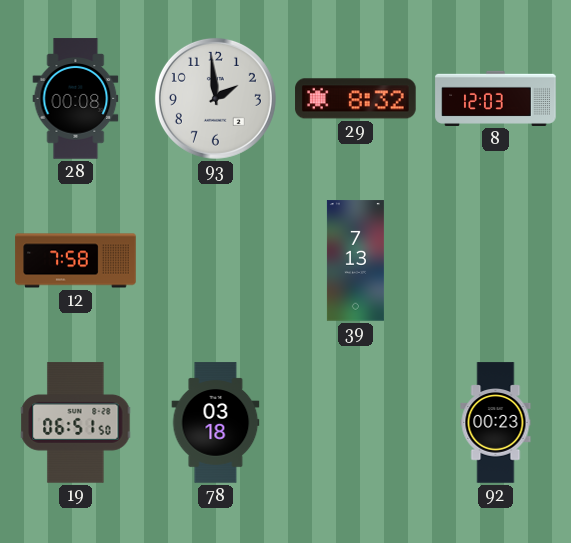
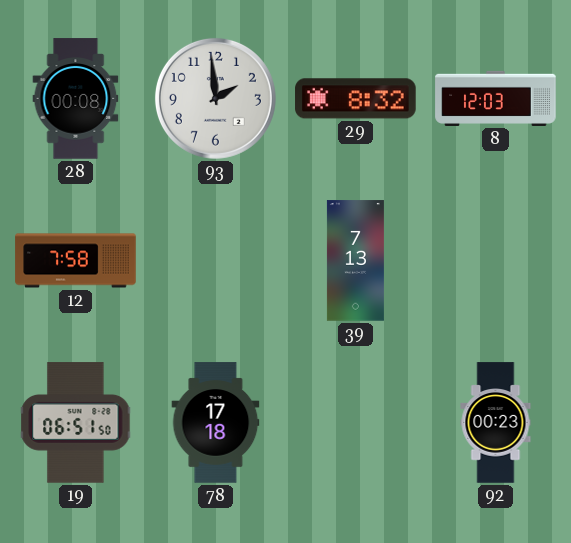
78: 03:18 -> 17:18
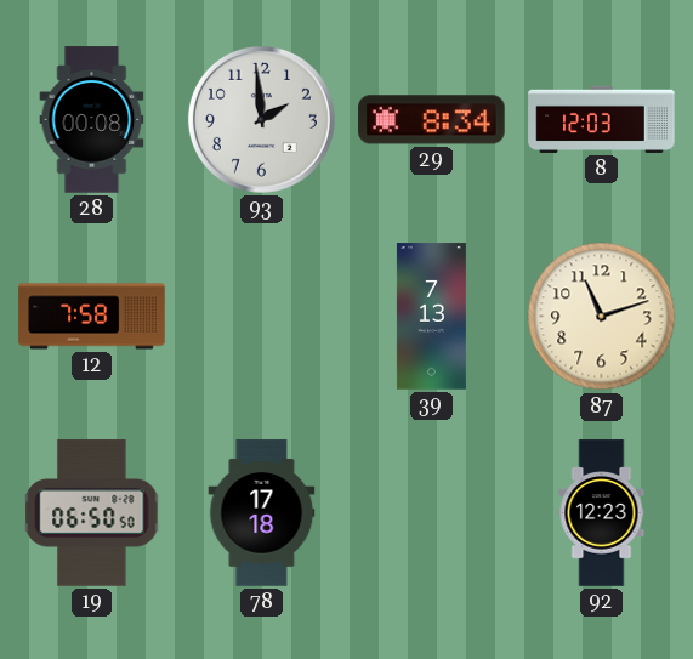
29: 8:32 -> 8:34
87: none -> 11:12
19: 06:51 -> 06:50
92: 00:23 -> 12:23
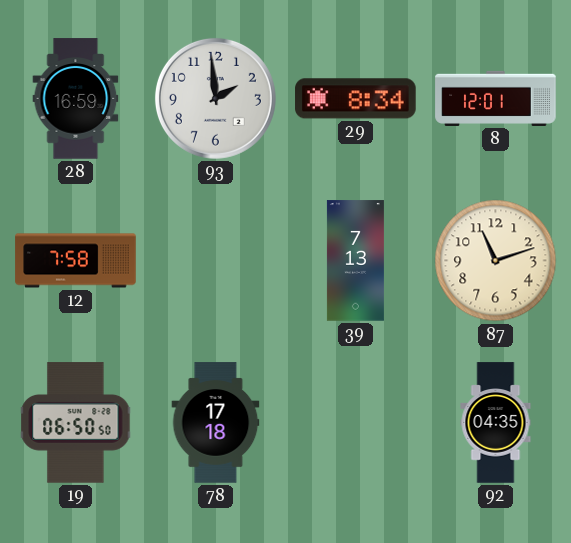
28: 00:08 -> 16:59
8: 12:03 -> 12:01
92: 12:23 -> 04:35
